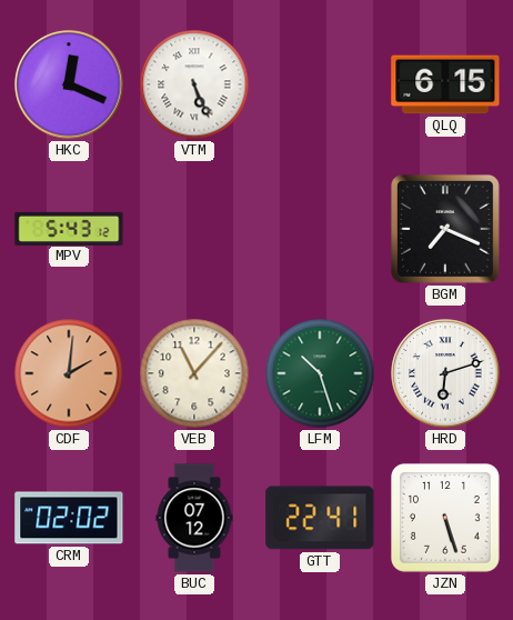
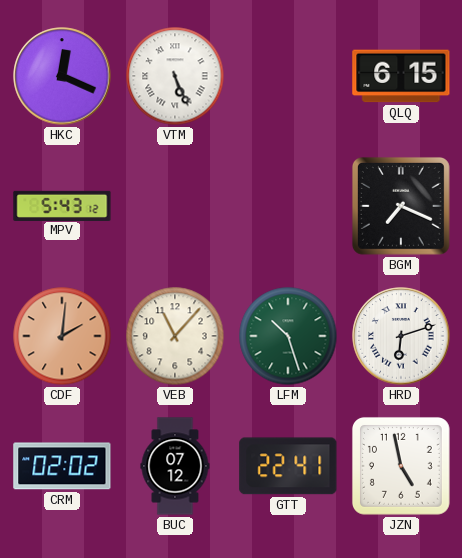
JZN: 5:27 -> 4:58
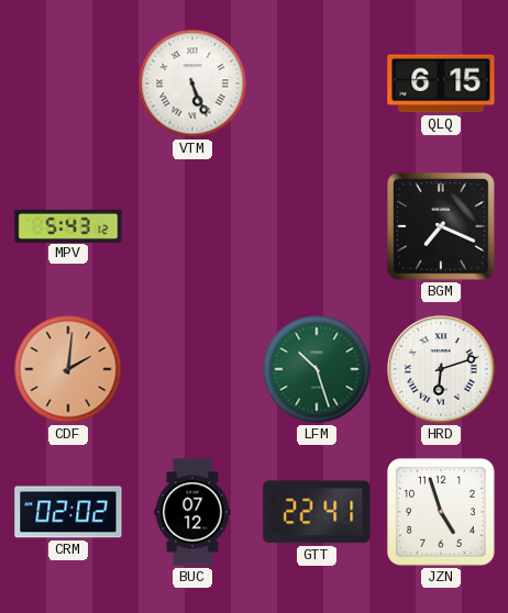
HKC: 12:19 -> none
VEB: 11:07 -> none
JZN: 4:58 -> 4:57
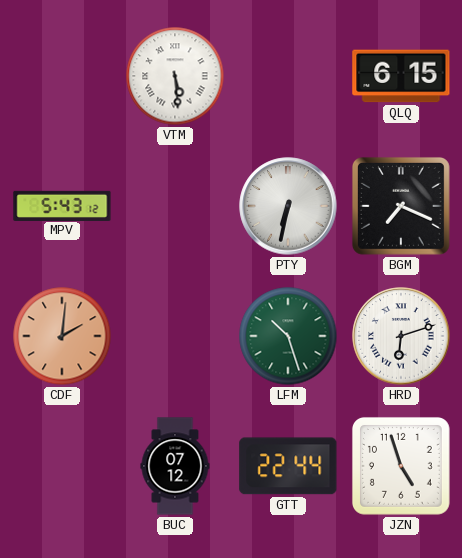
VTM: 5:26 -> 5:29
PTY: none -> 6:32
CRM: 02:02 -> none
GTT: 22:41 -> 22:44
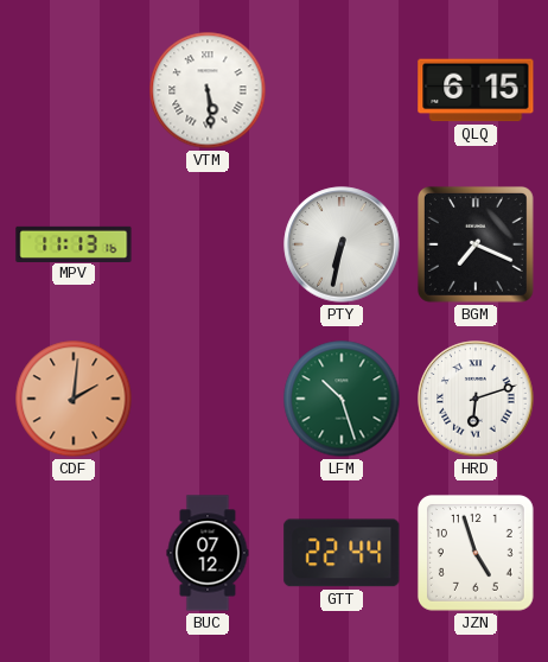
MPV: 5:43 -> 11:13
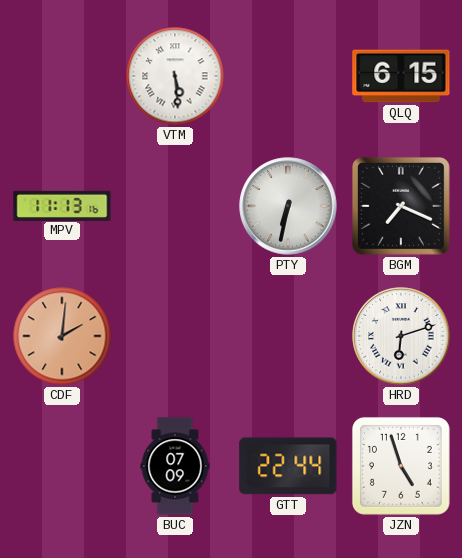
LFM: 10:27 -> none
BUC: 07:12 -> 07:09
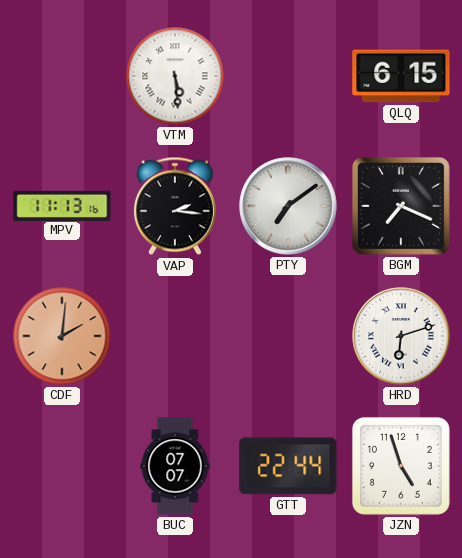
VAP: none -> 2:16
PTY: 6:32 -> 7:09
BUC: 07:09 -> 07:07
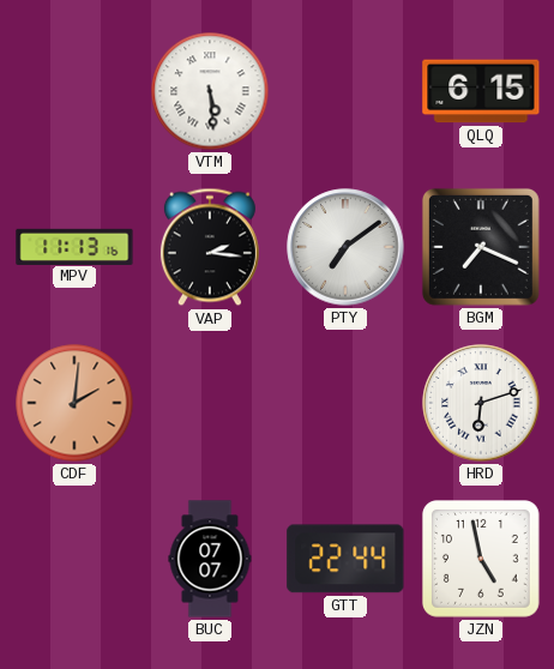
JZN: 4:57 -> 4:58
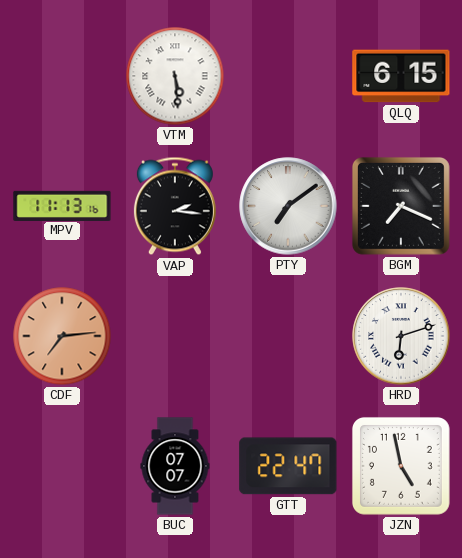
CDF: 2:01 -> 7:14
GTT: 22:44 -> 22:47
